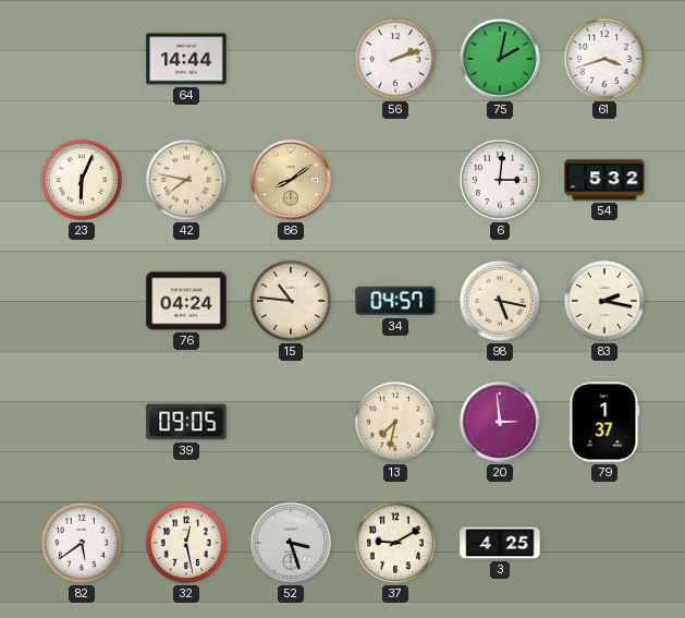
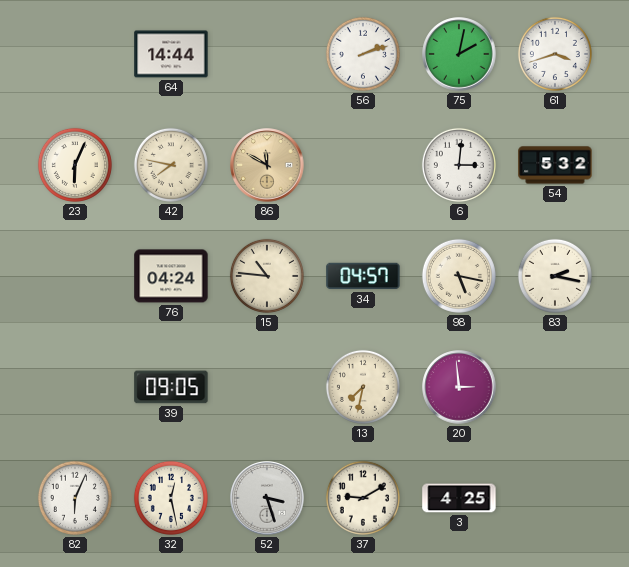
86: 8:09 -> 11:50
79: 1:37 -> none
82: 5:39 -> 6:04
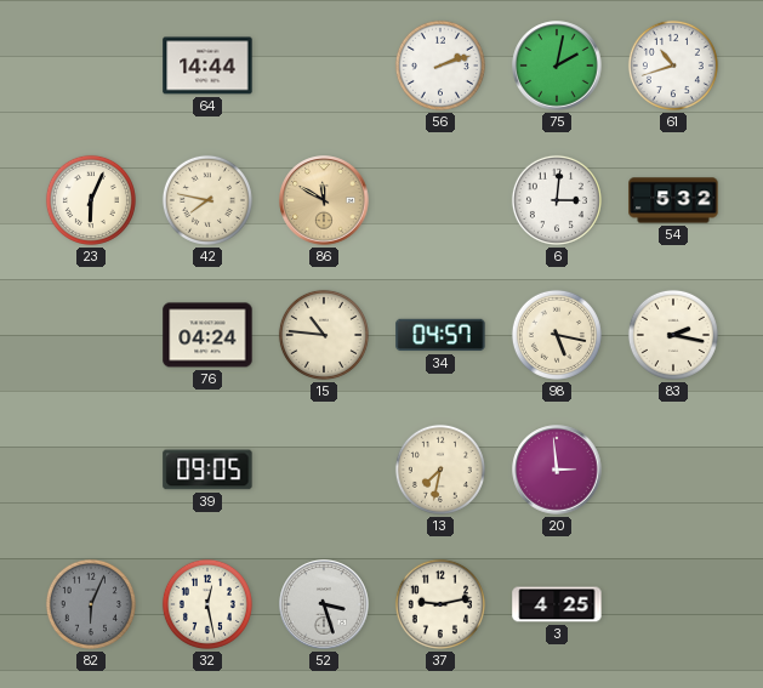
61: 3:42 -> 10:42
82 dial: white -> grey
37: 9:10 -> 9:13
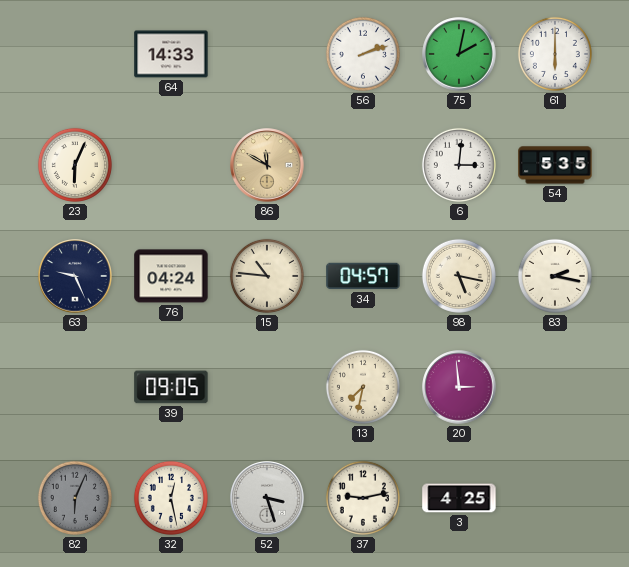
64: 14:44 -> 14:33
61: 10:42 -> 6:00
42: 7:47 -> none
54: 5:32 -> 5:35
63: none -> 9:26
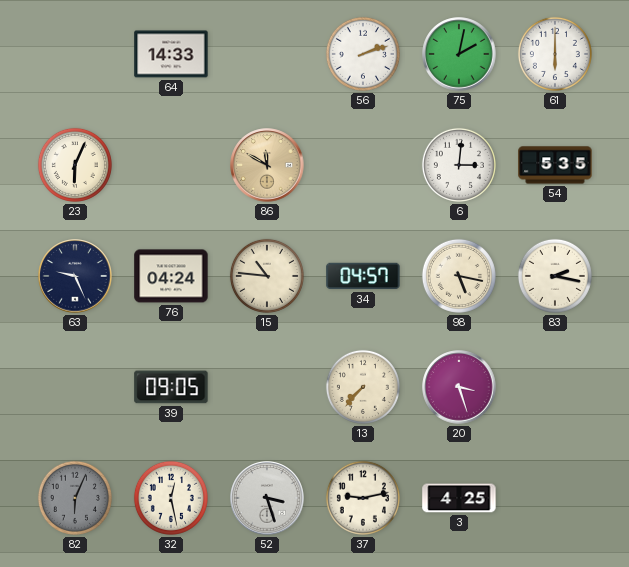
13: 7:32 -> 7:37
20: 2:59 -> 3:27
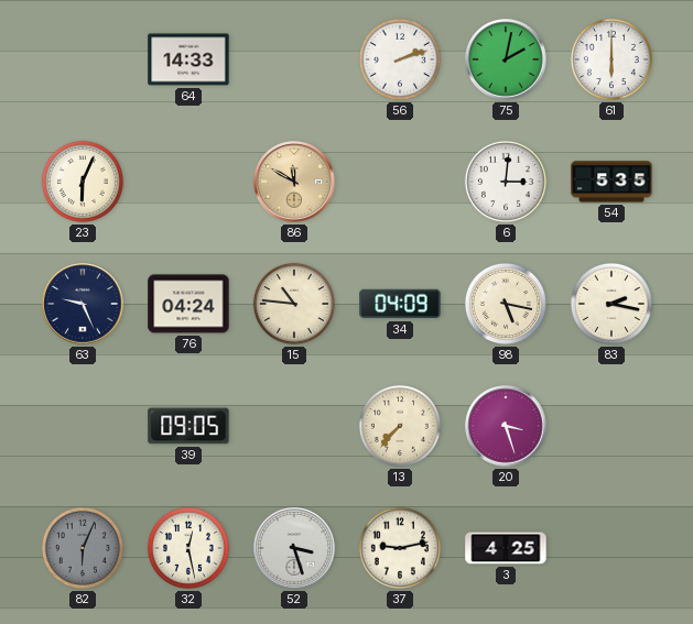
34: 04:57 -> 04:09
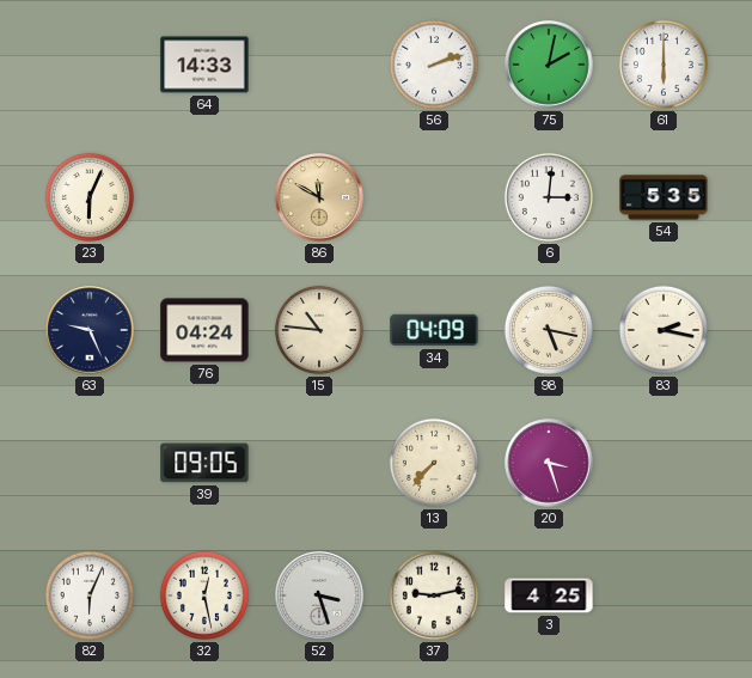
82 dial: grey -> white
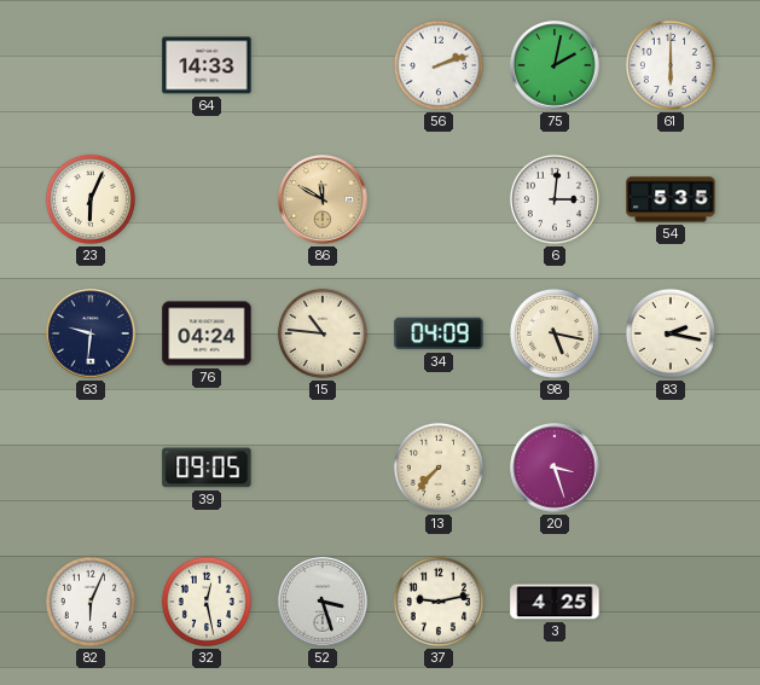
63: 9:26 -> 9:31
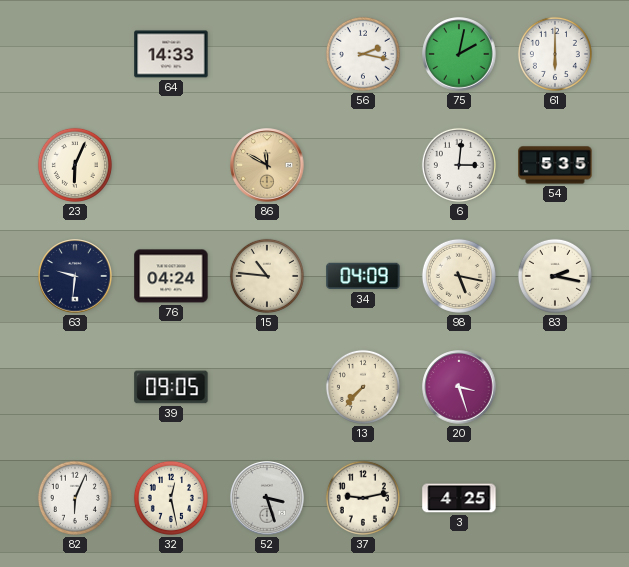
56: 2:12 -> 2:17
